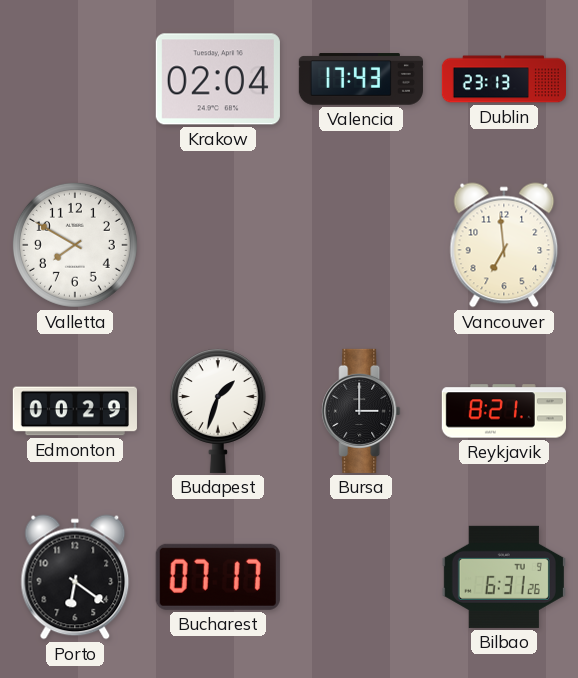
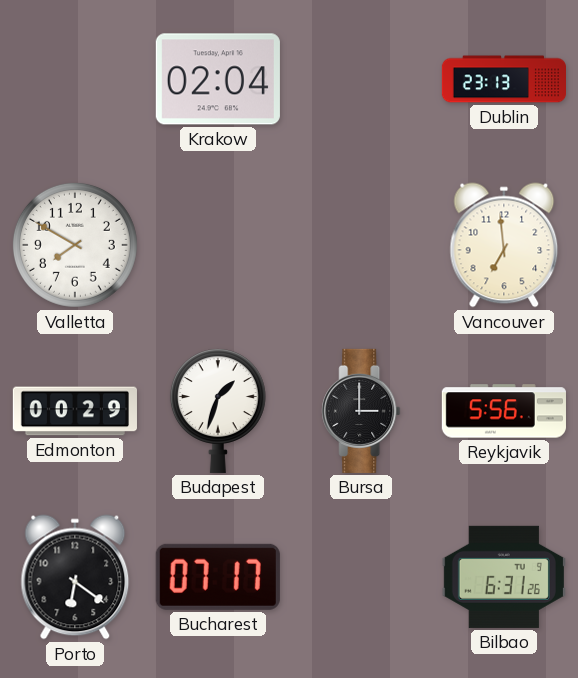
Valencia: 17:43 -> none
Reykjavik: 8:21 -> 5:56
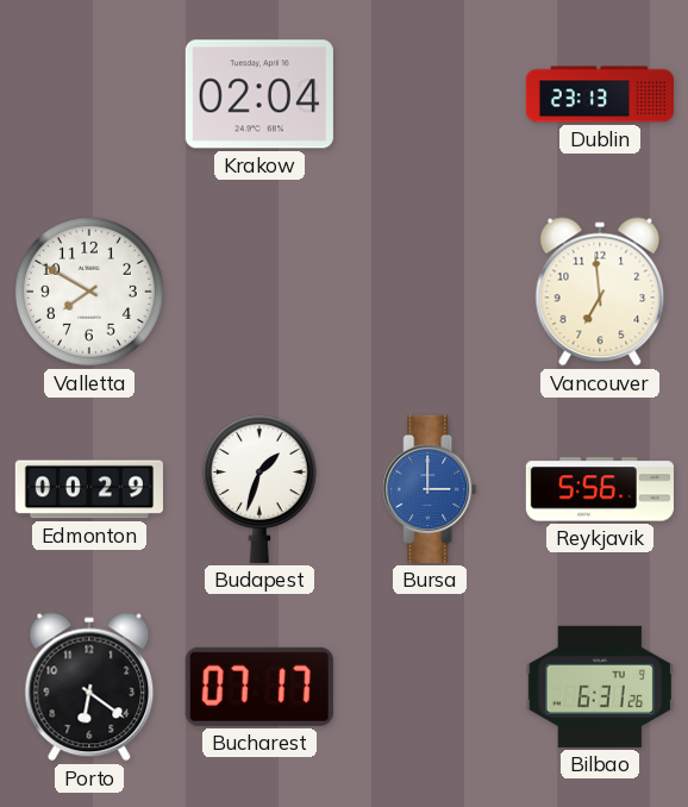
Bursa dial: black -> blue
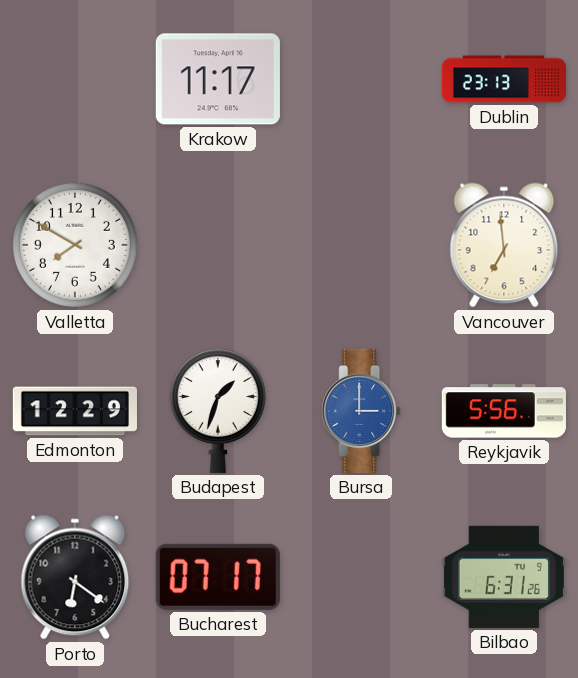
Krakow: 02:04 -> 11:17
Edmonton: 00:29 -> 12:29
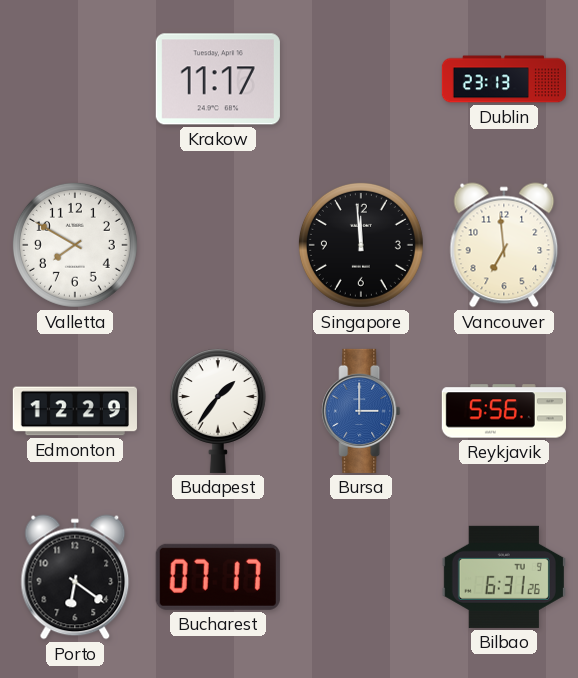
Singapore: none -> 11:59
Budapest: 1:33 -> 1:36
